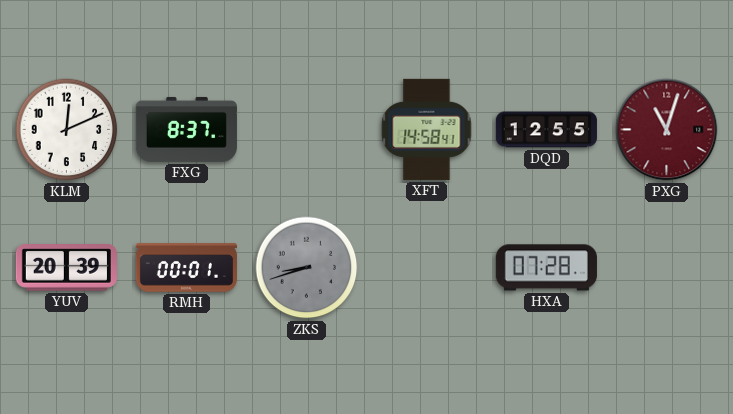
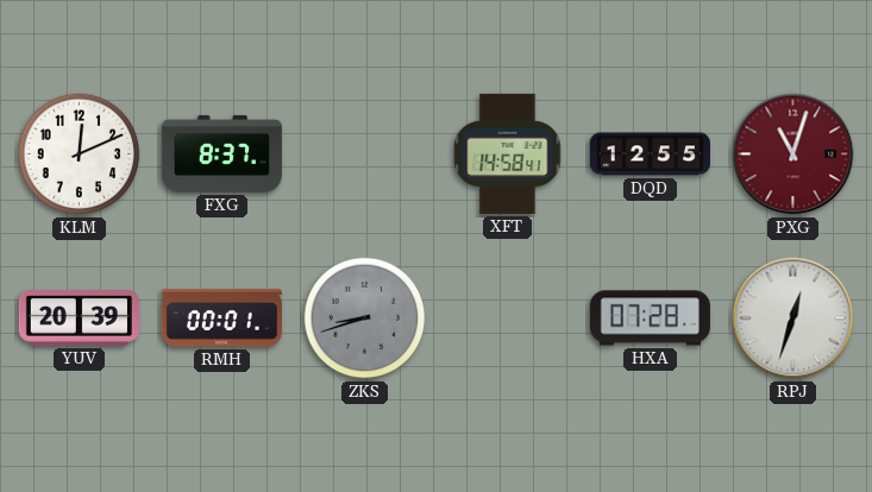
RPJ: none -> 12:33
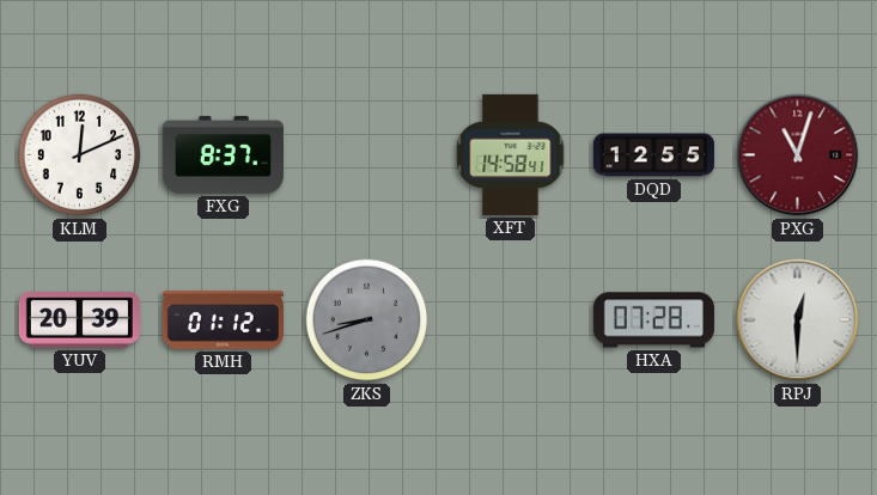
RMH: 00:01 -> 01:12
RPJ: 12:33 -> 12:30
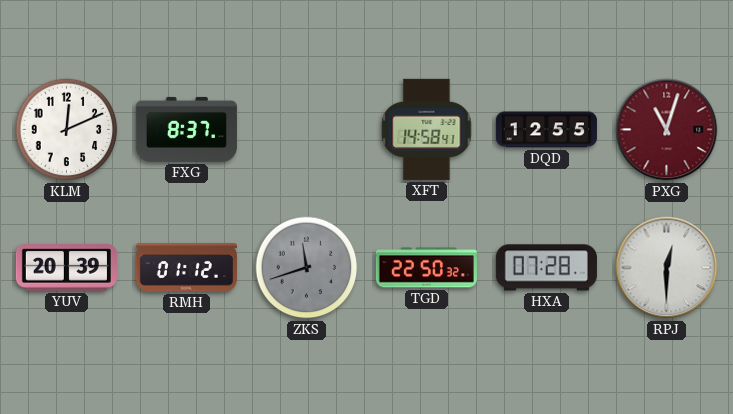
ZKS: 8:42 -> 11:42
TGD: none -> 22:50
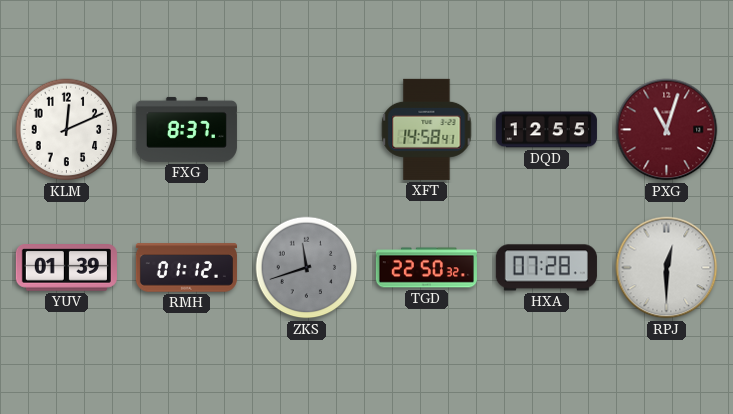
YUV: 20:39 -> 01:39
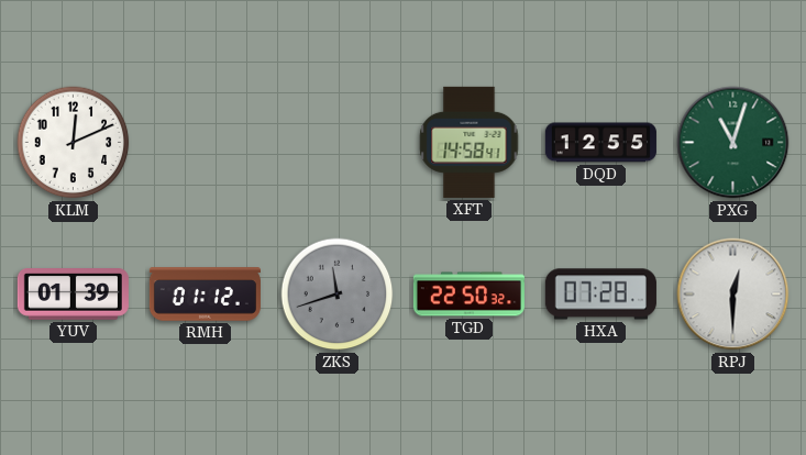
FXG: 8:37 -> none
PXG dial: burgundy -> green
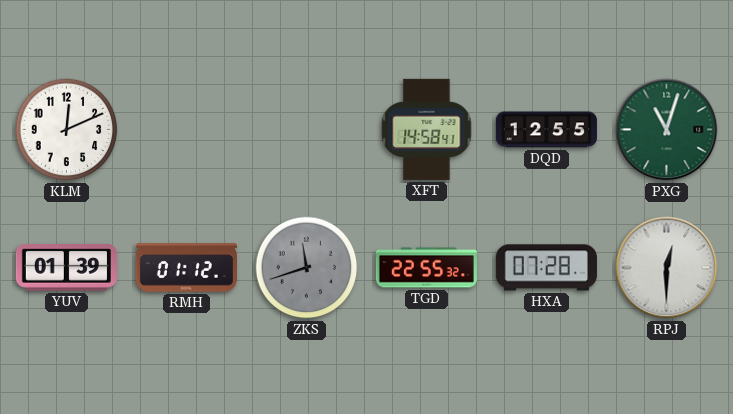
TGD: 22:50 -> 22:55
